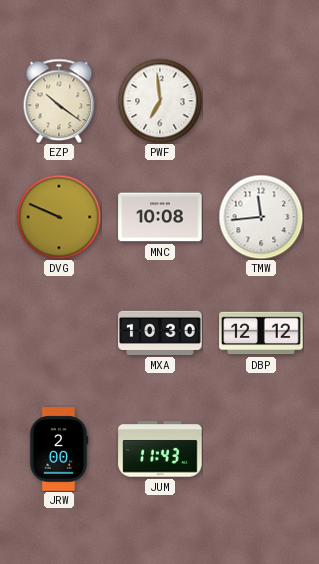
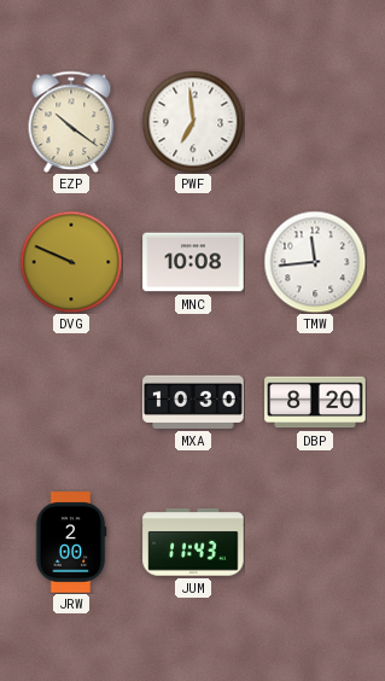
DBP: 12:12 -> 8:20
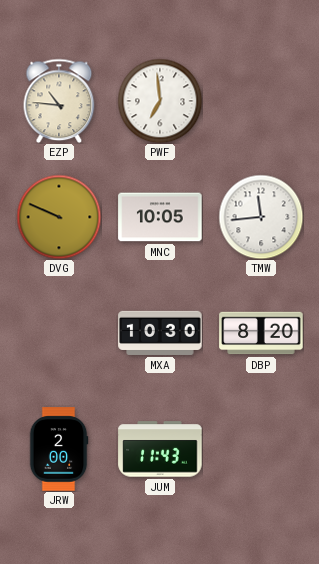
EZP: 10:21 -> 10:46
MNC: 10:08 -> 10:05
